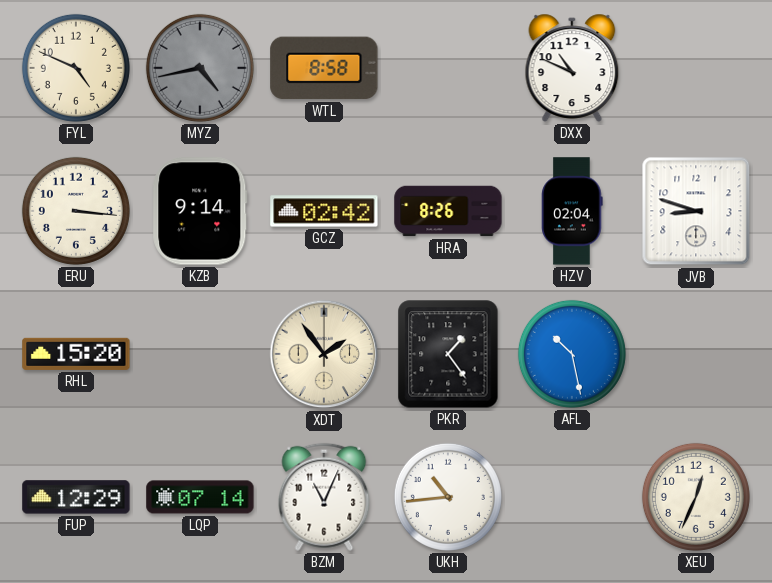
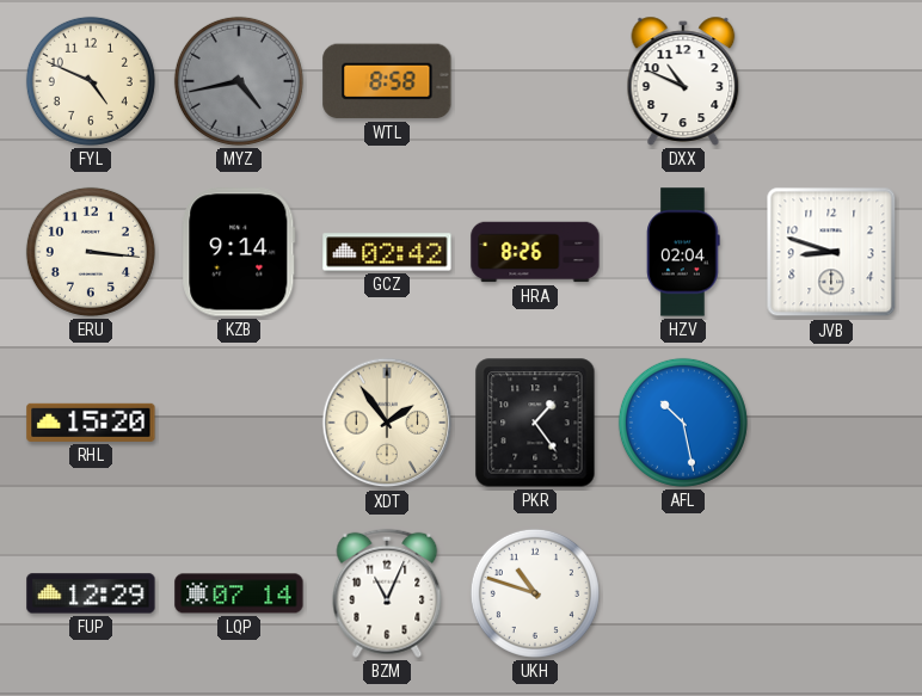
UKH: 10:44 -> 10:48
XEU: 12:34 -> none
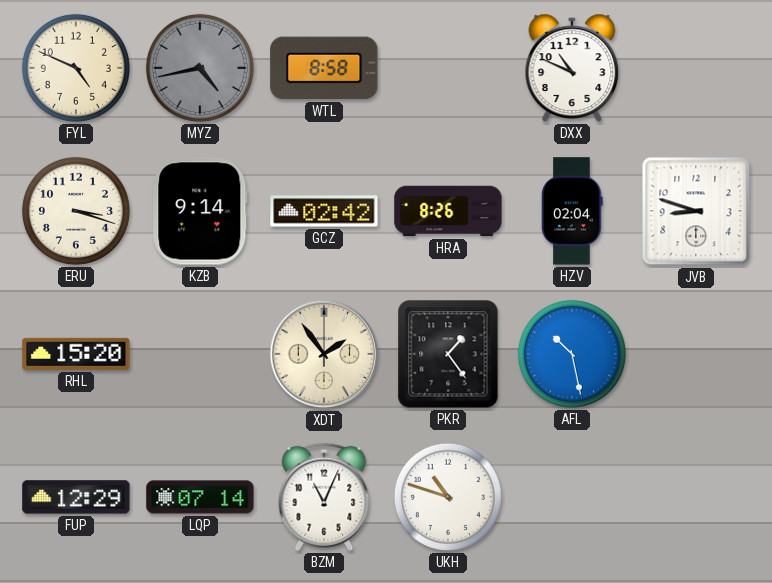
ERU: 3:16 -> 3:18
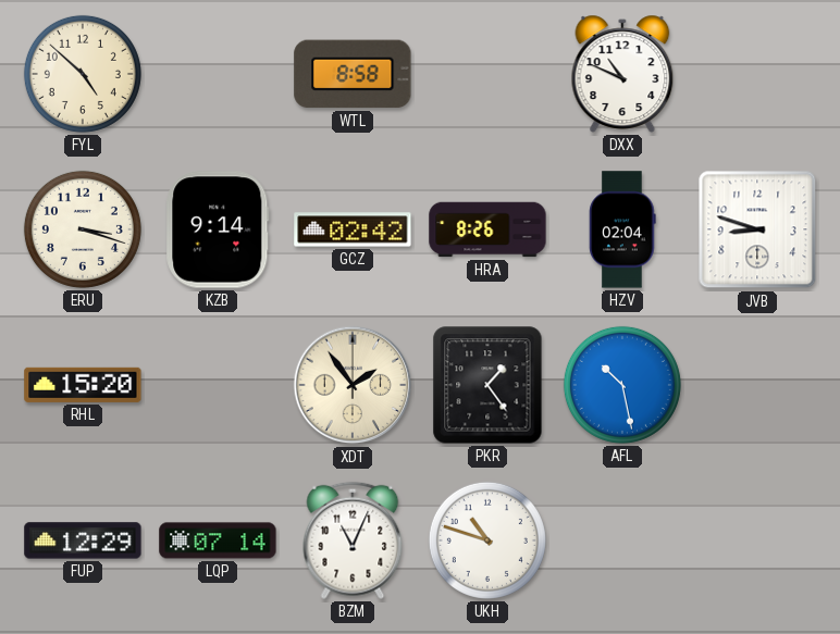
FYL: 4:49 -> 4:52
MYZ: 4:43 -> none
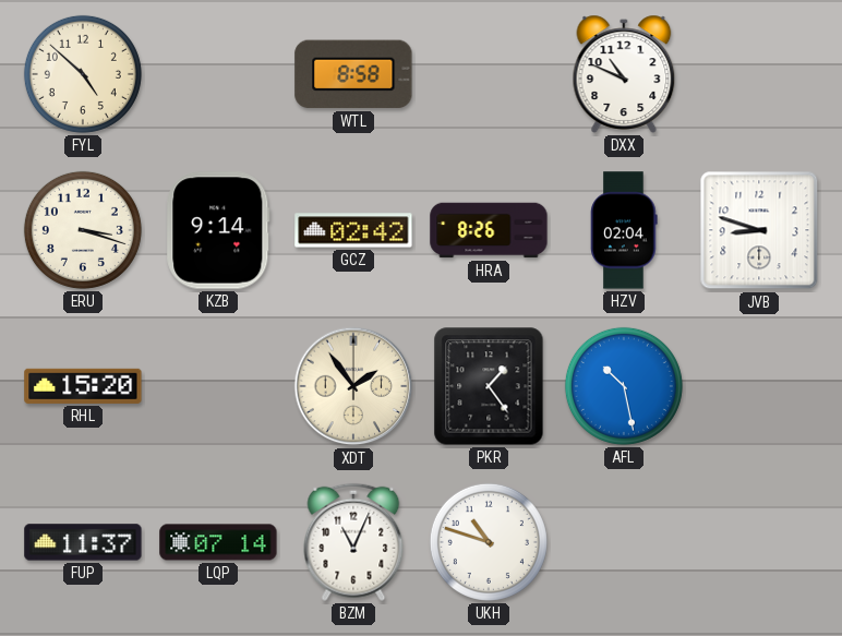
FUP: 12:29 -> 11:37
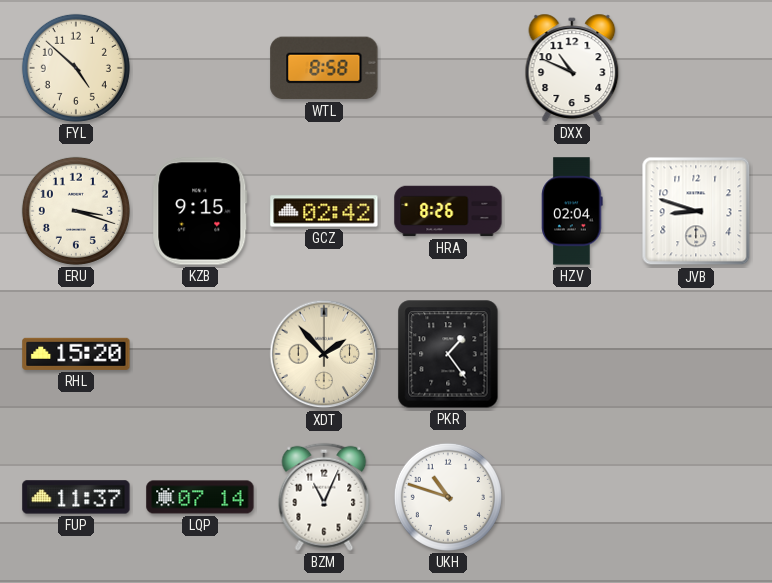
KZB: 9:14 -> 9:15
XDT: 1:54 -> 1:53
AFL: 10:28 -> none
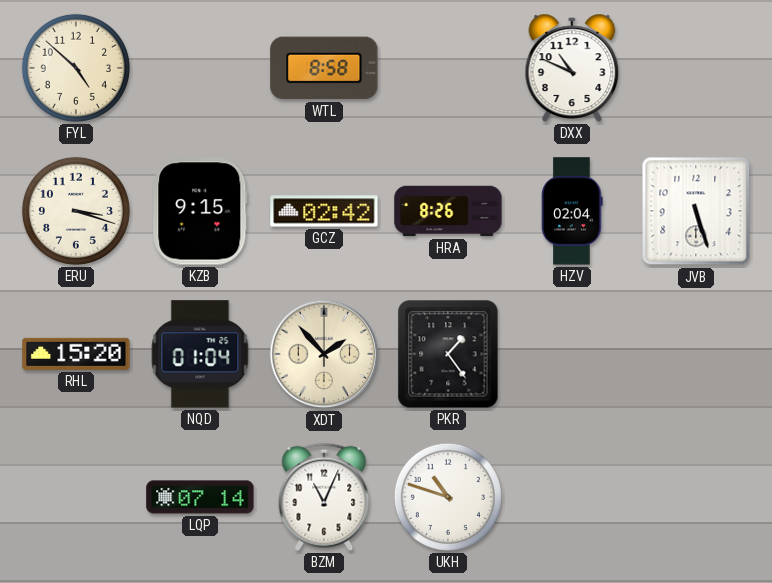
JVB: 8:48 -> 5:27
NQD: none -> 01:04
FUP: 11:37 -> none
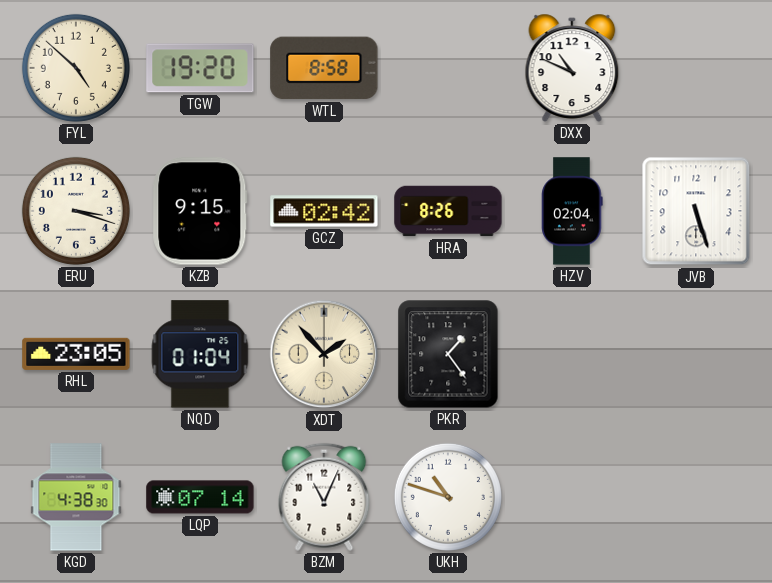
TGW: none -> 19:20
RHL: 15:20 -> 23:05
KGD: none -> 4:38
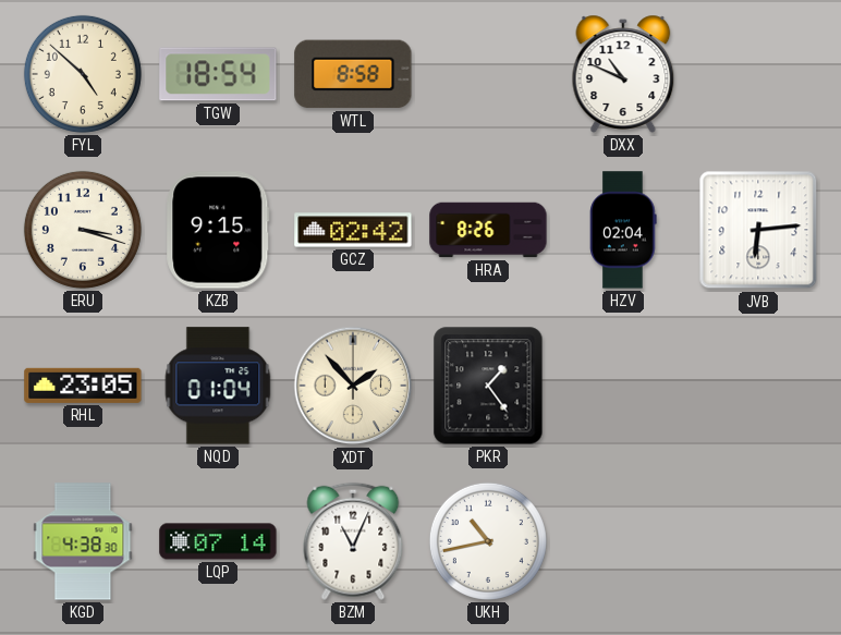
TGW: 19:20 -> 18:54
JVB: 5:27 -> 6:14
UKH: 10:48 -> 10:43
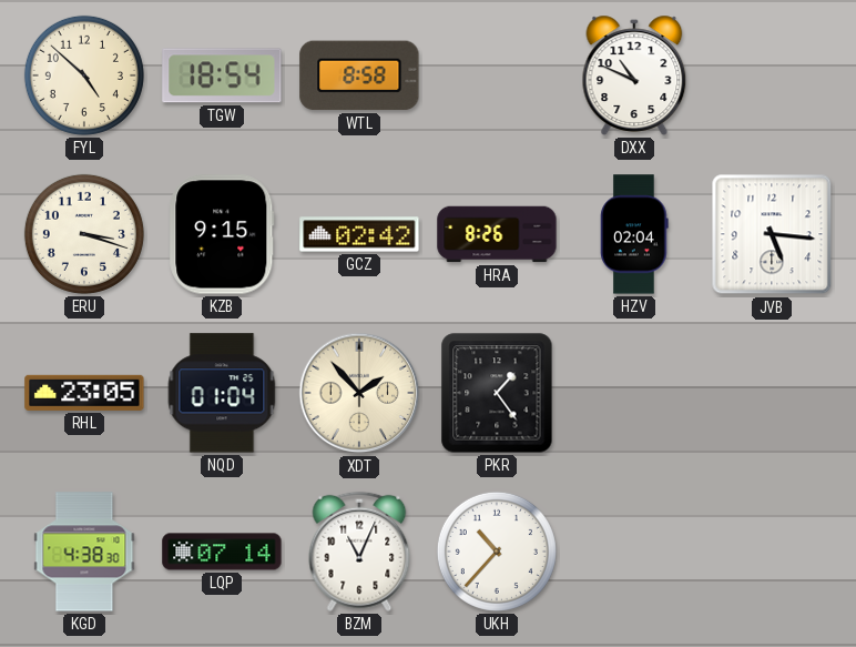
JVB: 6:14 -> 5:16
UKH: 10:43 -> 10:37
